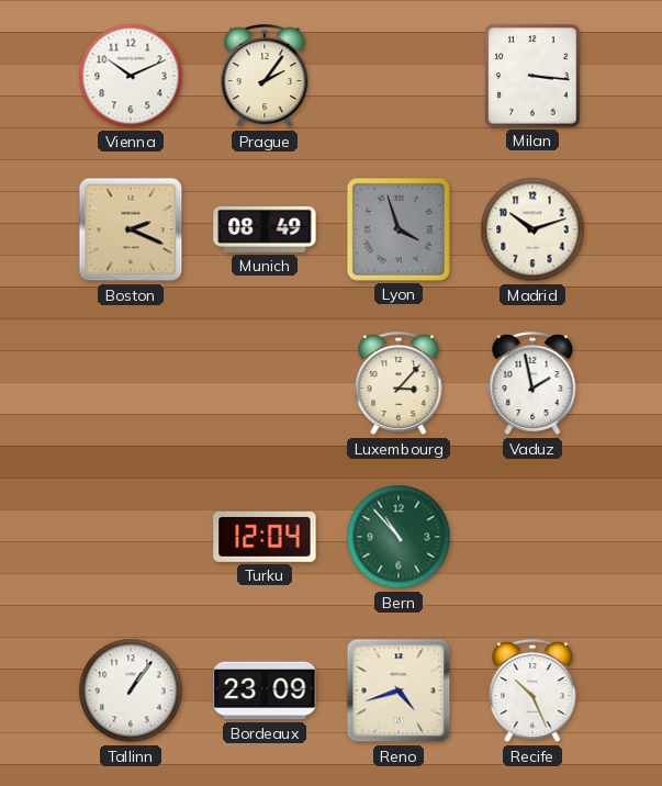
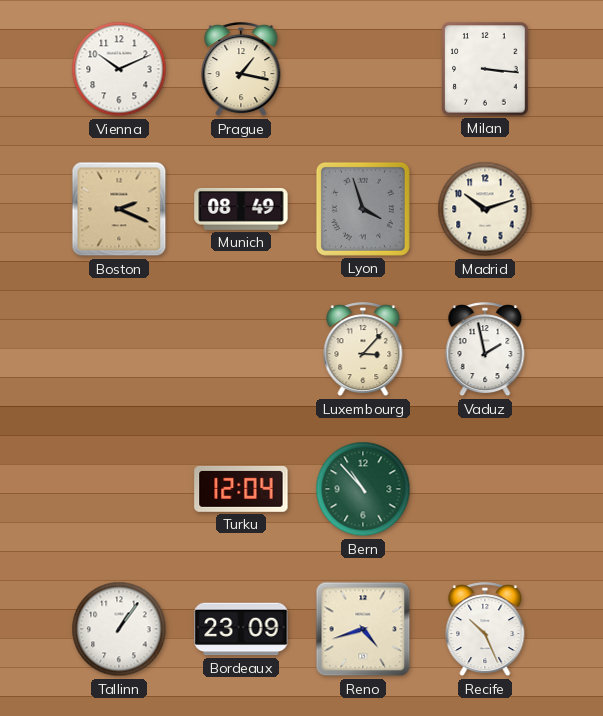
Prague: 2:06 -> 1:17
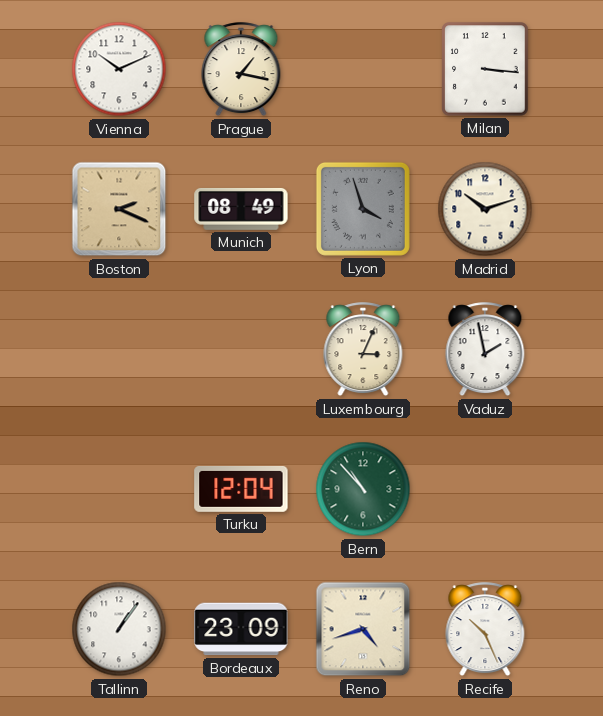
Luxembourg: 3:07 -> 3:04
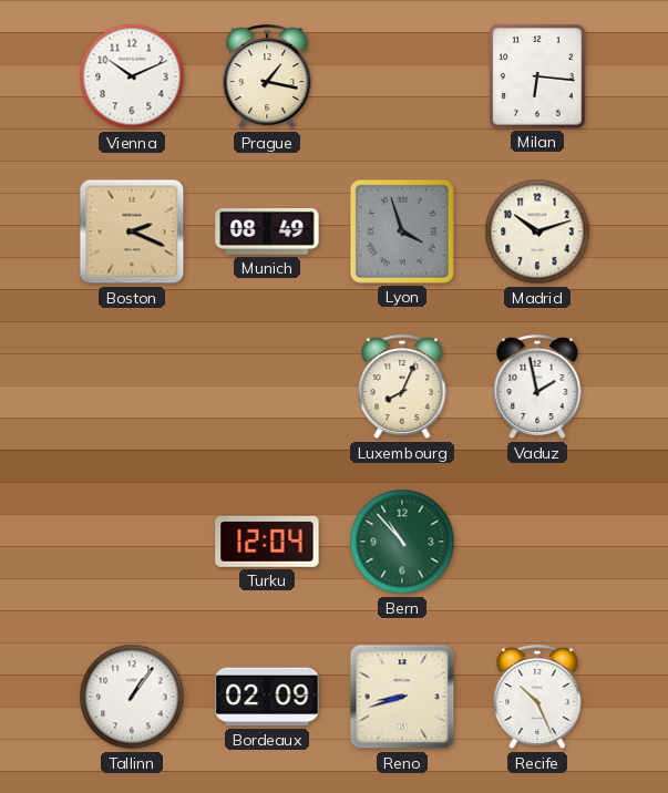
Milan: 3:16 -> 6:16
Luxembourg: 3:04 -> 8:04
Bordeaux: 23:09 -> 02:09
Reno: 4:42 -> 8:42
